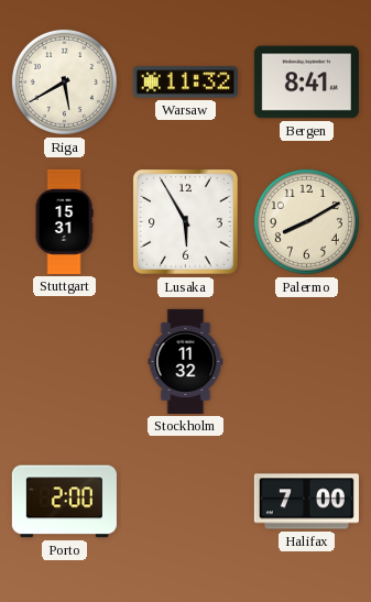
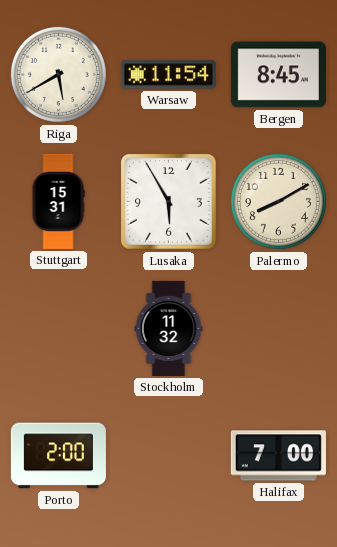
Warsaw: 11:32 -> 11:54
Bergen: 8:41 -> 8:45
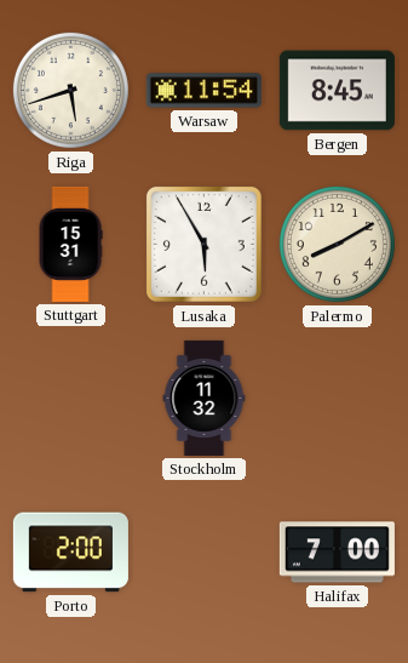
Riga: 5:40 -> 5:42
